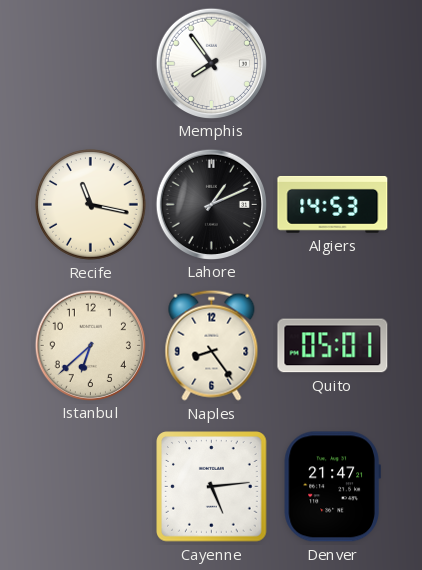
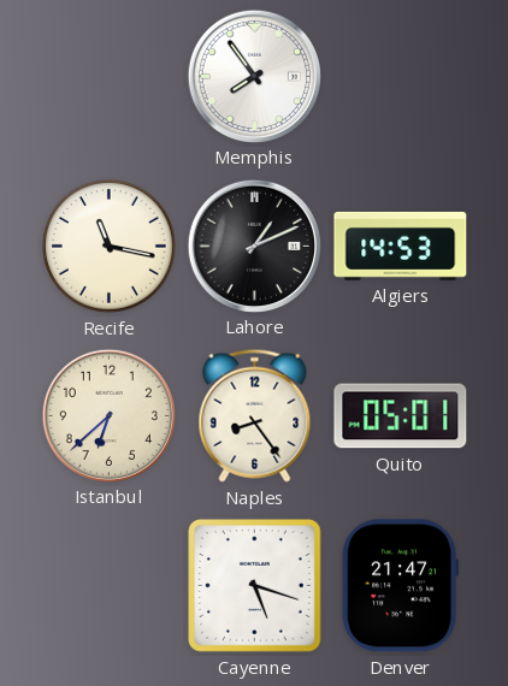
Cayenne: 5:14 -> 5:18
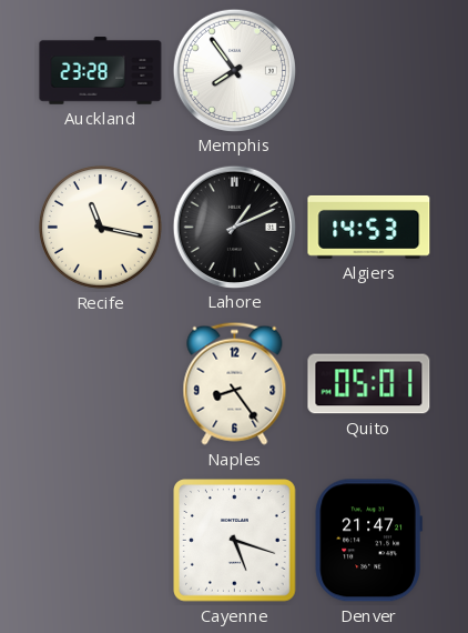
Auckland: none -> 23:28
Istanbul: 6:38 -> none
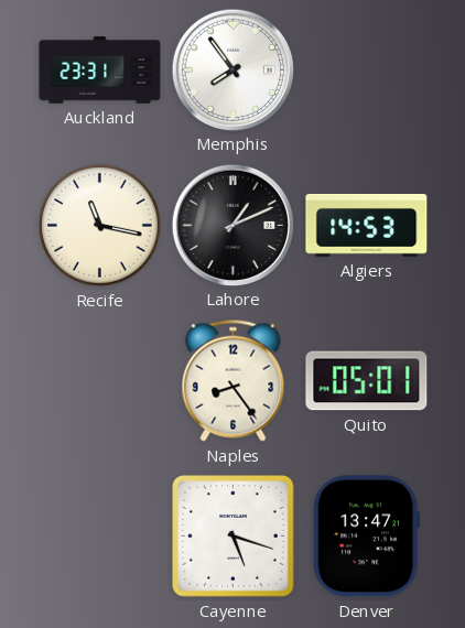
Auckland: 23:28 -> 23:31
Denver: 21:47 -> 13:47
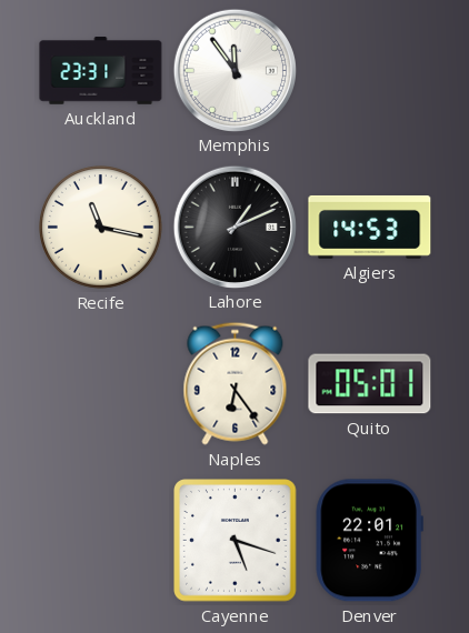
Memphis: 7:54 -> 11:54
Naples: 8:24 -> 6:24
Denver: 13:47 -> 22:01
